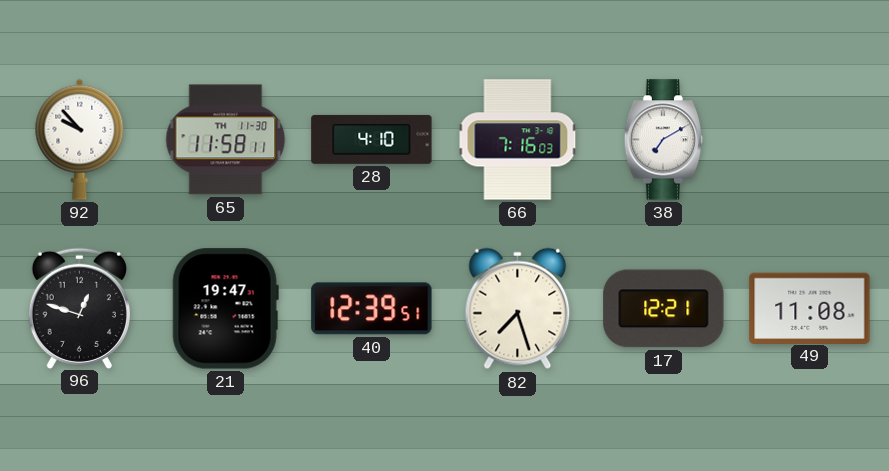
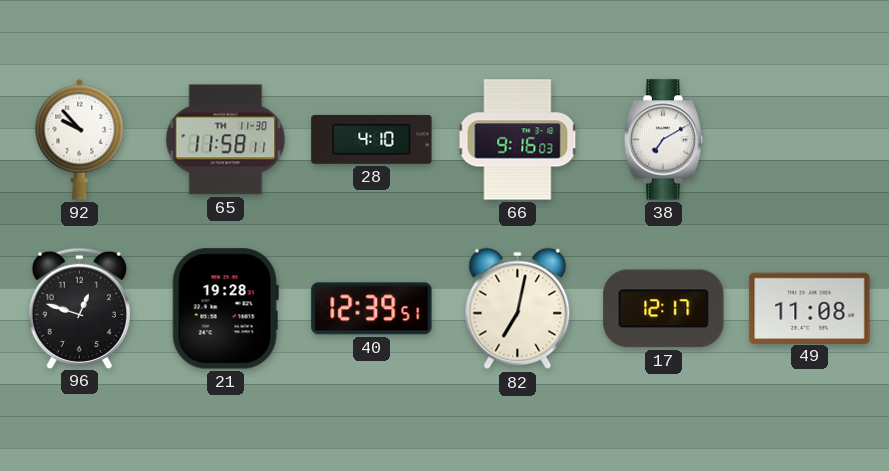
66: 7:16 -> 9:16
21: 19:47 -> 19:28
82: 7:27 -> 7:02
17: 12:21 -> 12:17
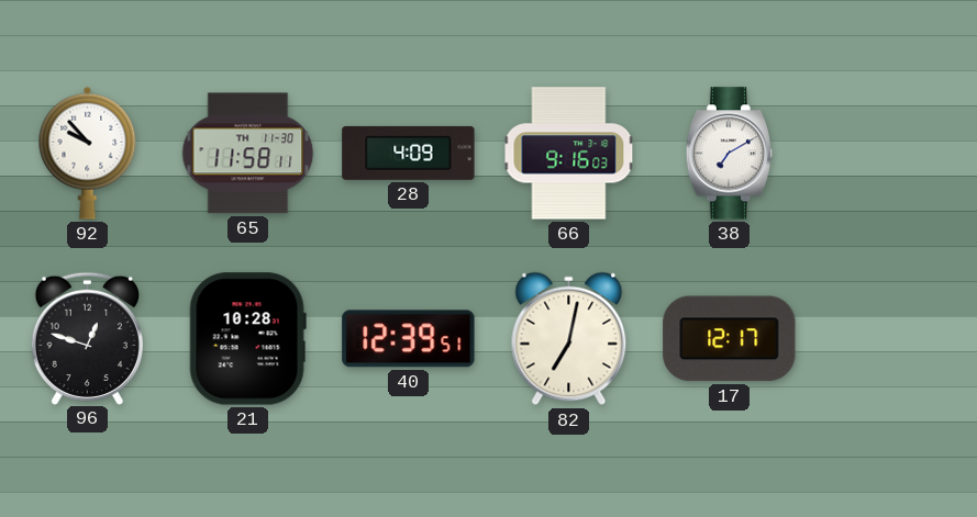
28: 4:10 -> 4:09
21: 19:28 -> 10:28
49: 11:08 -> none
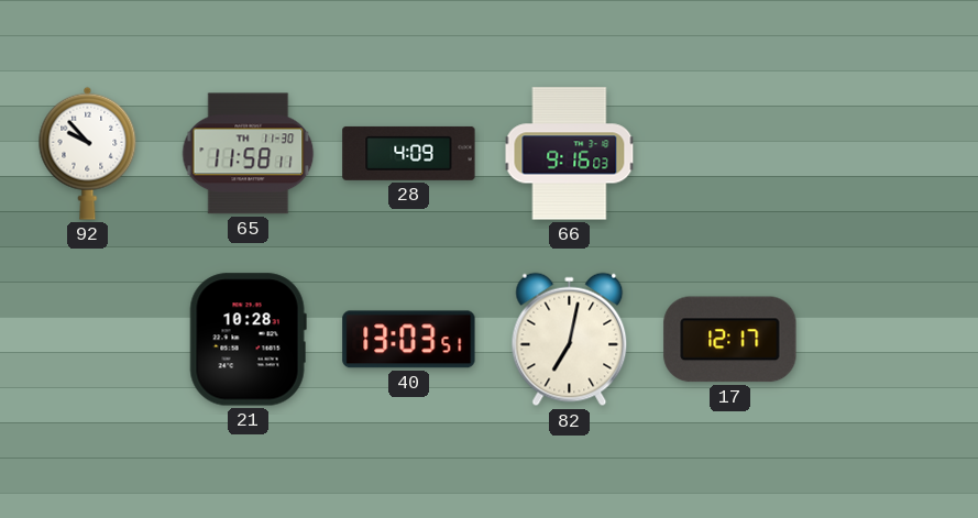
38: 7:10 -> none
96: 12:48 -> none
40: 12:39 -> 13:03
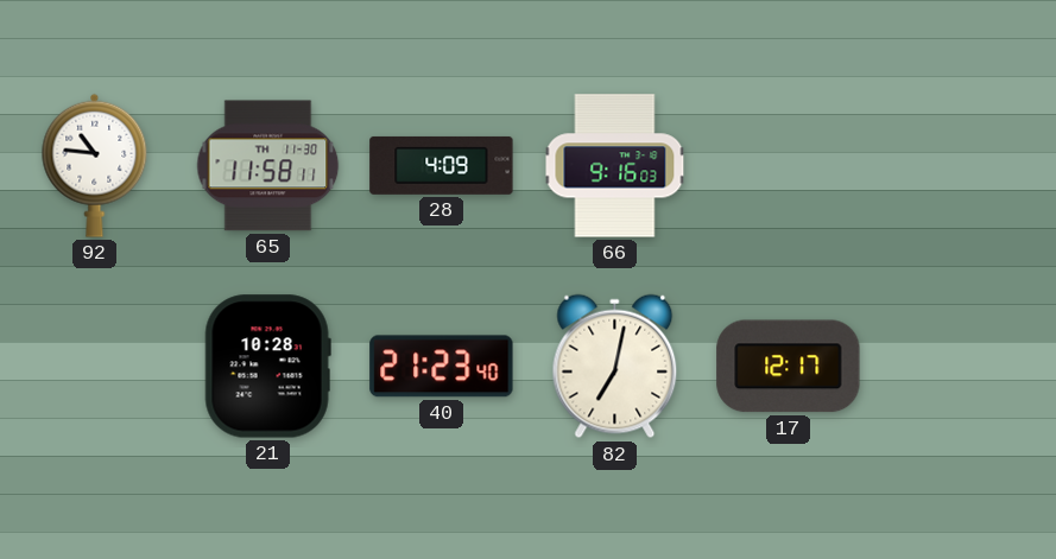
92: 9:53 -> 10:46
40: 13:03 -> 21:23
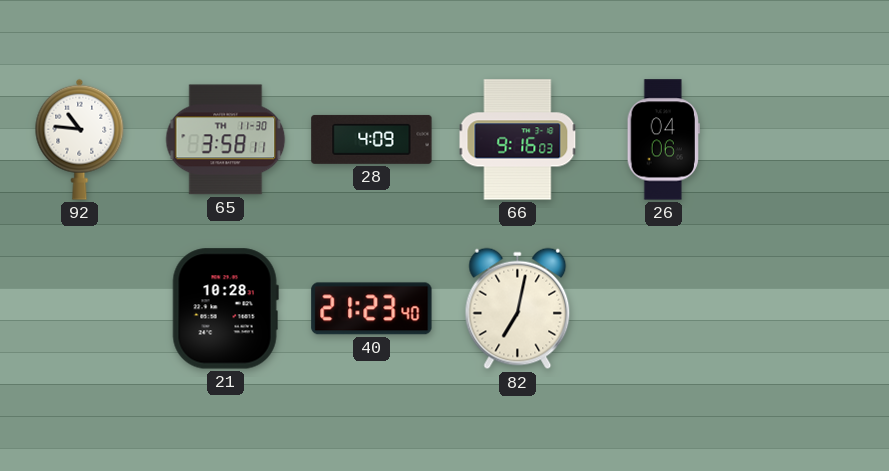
65: 11:58 -> 3:58
26: none -> 04:06
17: 12:17 -> none
